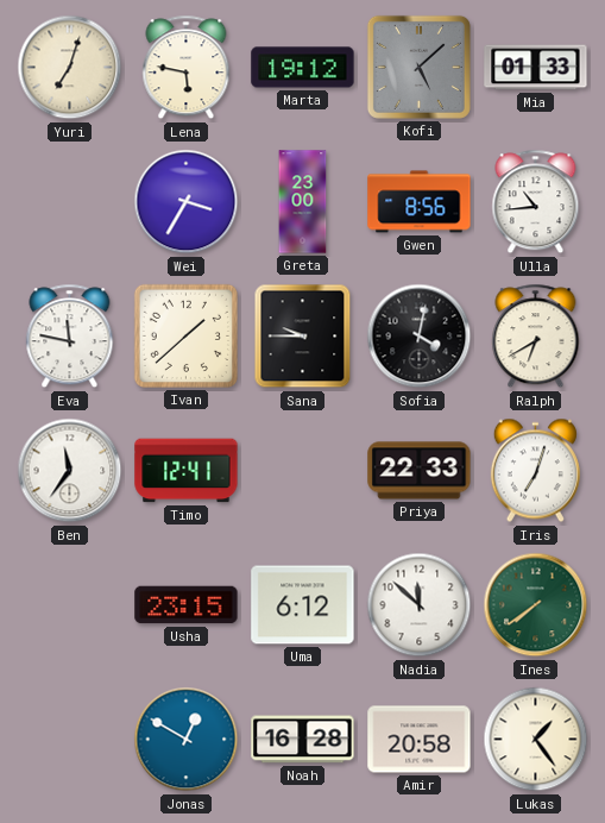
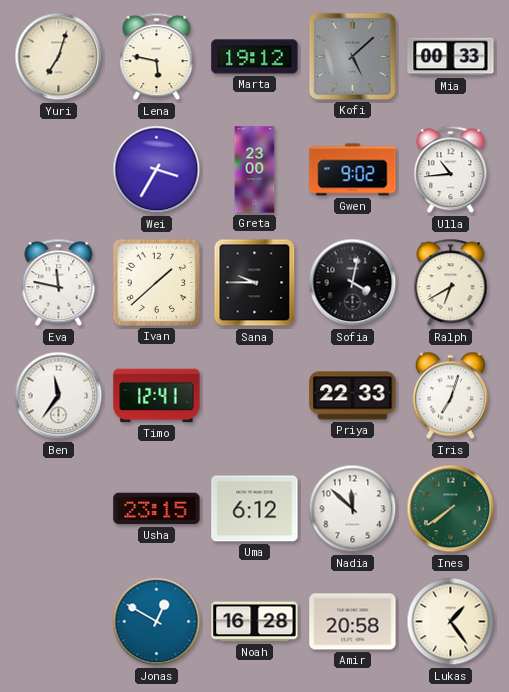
Mia: 01:33 -> 00:33
Gwen: 8:56 -> 9:02
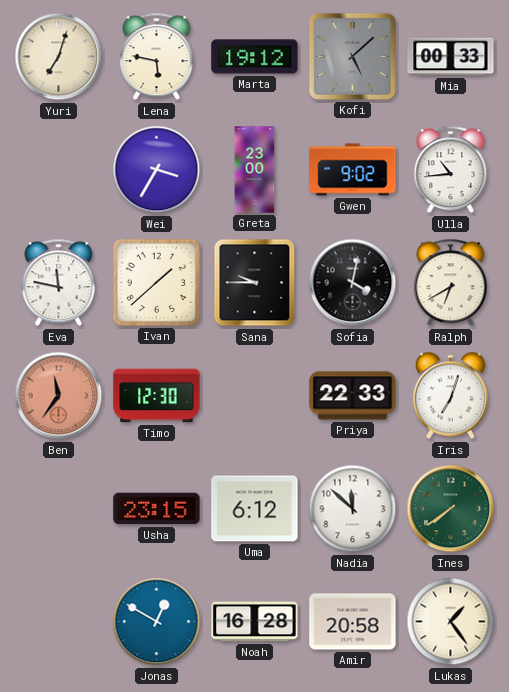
Ben dial: white -> salmon
Timo: 12:41 -> 12:30
